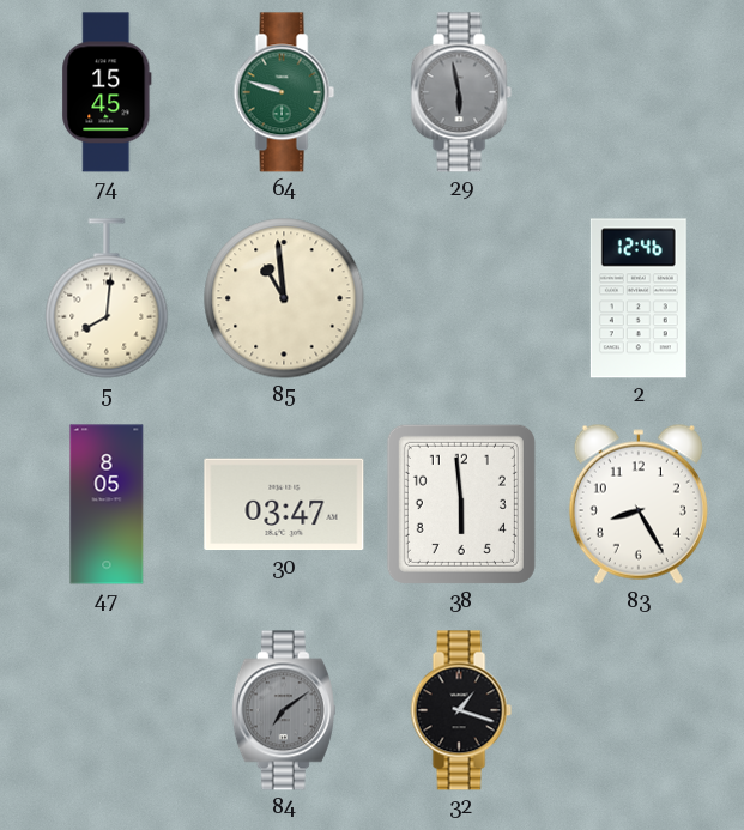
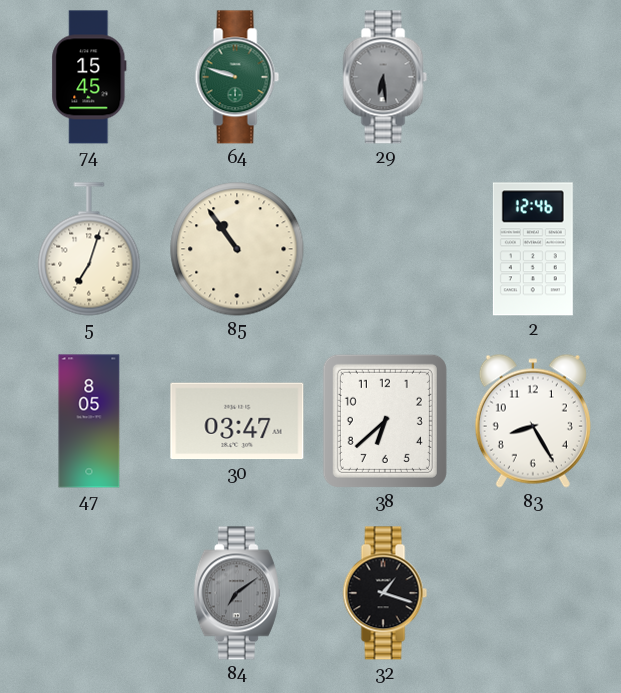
29: 5:58 -> 6:29
5: 8:01 -> 7:03
85: 10:59 -> 10:54
38: 5:59 -> 6:38
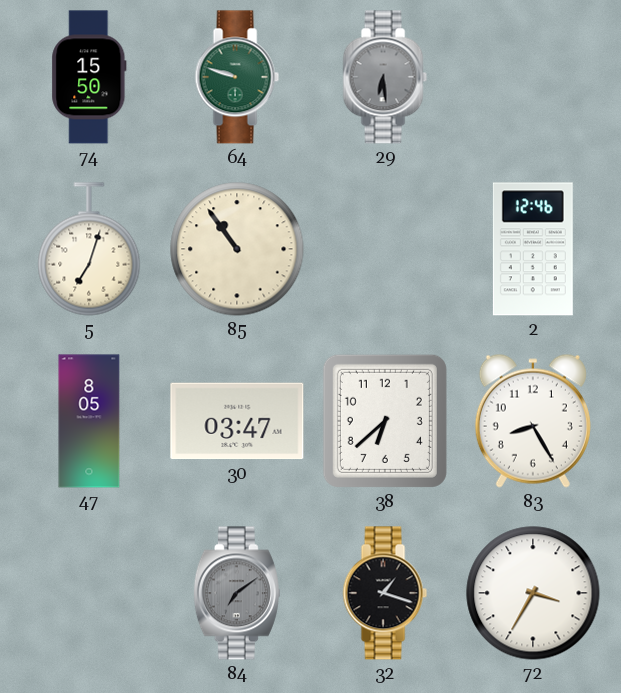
74: 15:45 -> 15:50
72: none -> 3:35
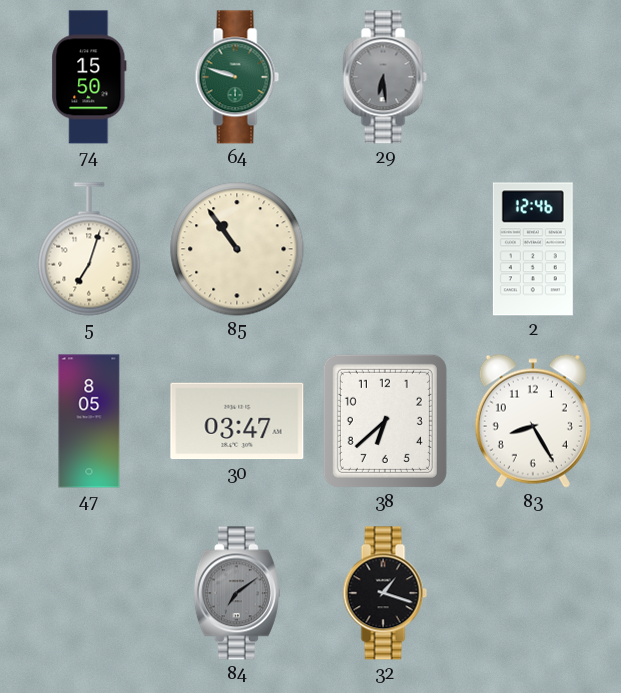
72: 3:35 -> none
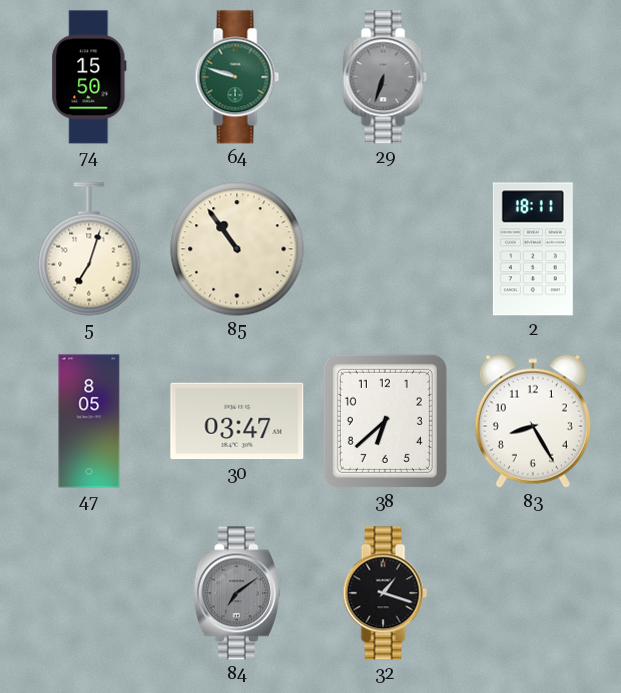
29: 6:29 -> 6:33
2: 12:46 -> 18:11
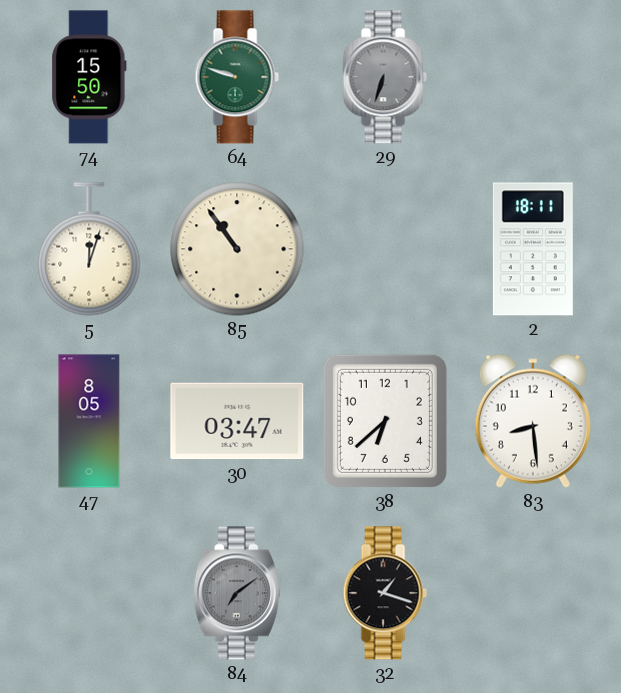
5: 7:03 -> 12:03
83: 8:25 -> 8:29
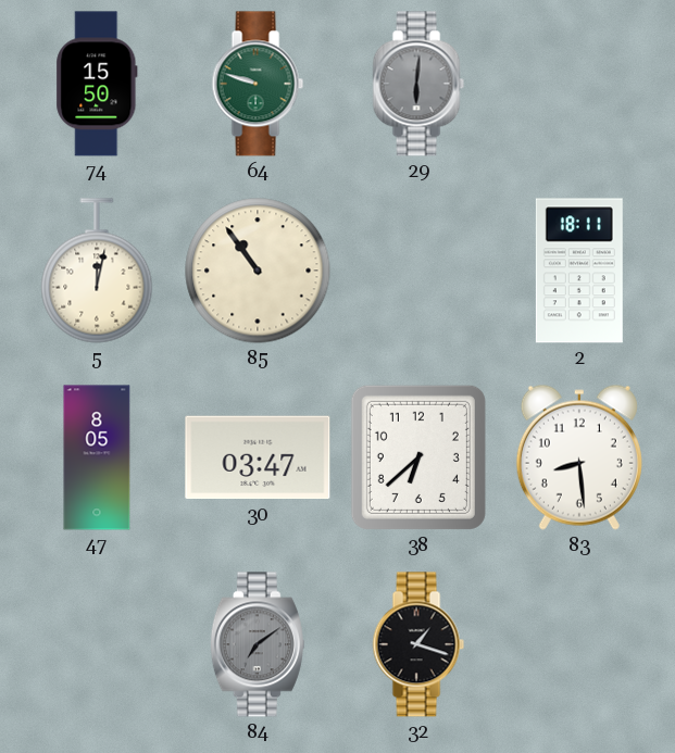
29: 6:33 -> 6:01
5: 12:03 -> 12:02
